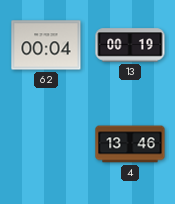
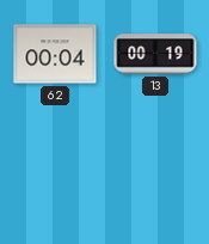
4: 13:46 -> none
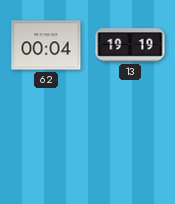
13: 00:19 -> 19:19
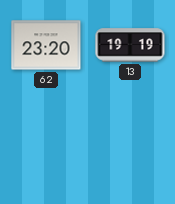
62: 00:04 -> 23:20
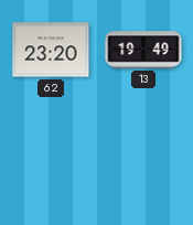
13: 19:19 -> 19:49
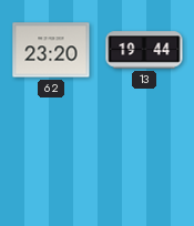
13: 19:49 -> 19:44
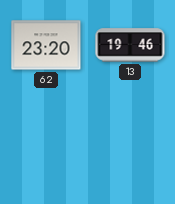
13: 19:44 -> 19:46
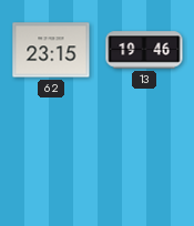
62: 23:20 -> 23:15
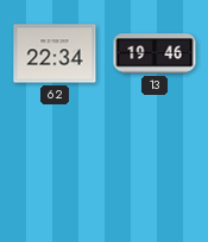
62: 23:15 -> 22:34
